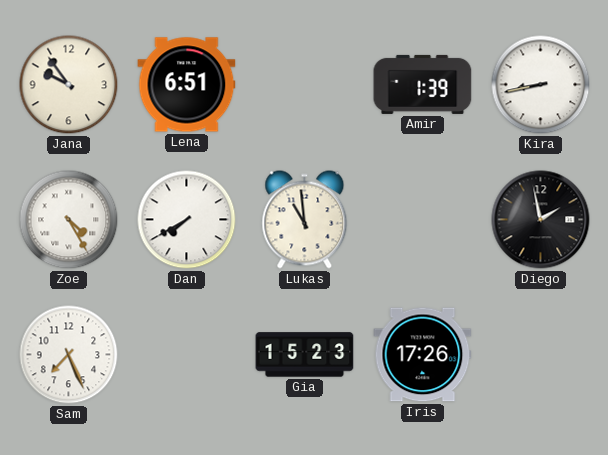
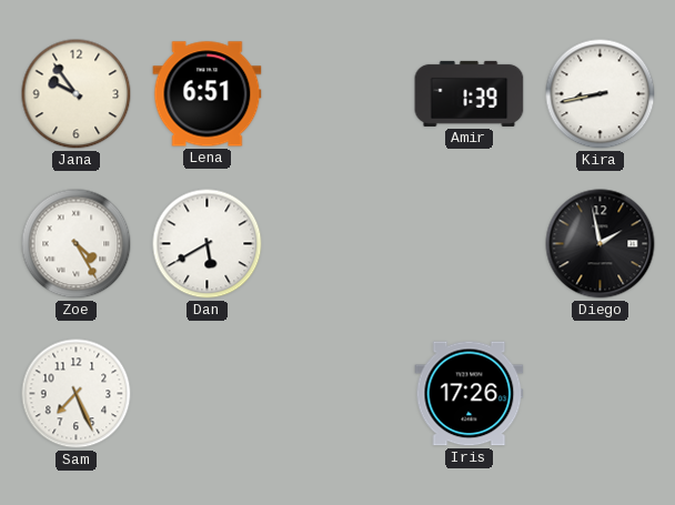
Dan: 7:40 -> 5:40
Lukas: 10:59 -> none
Gia: 15:23 -> none
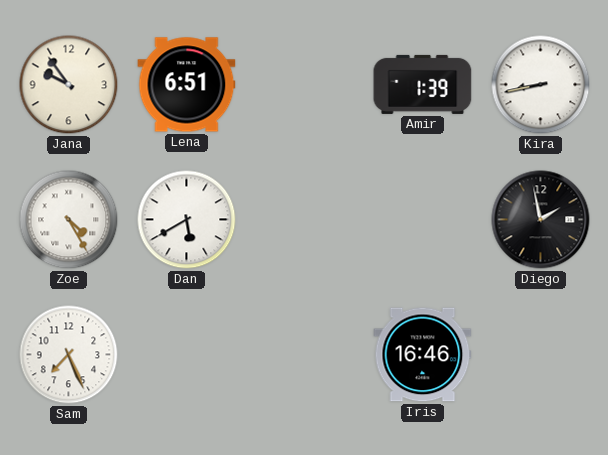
Iris: 17:26 -> 16:46
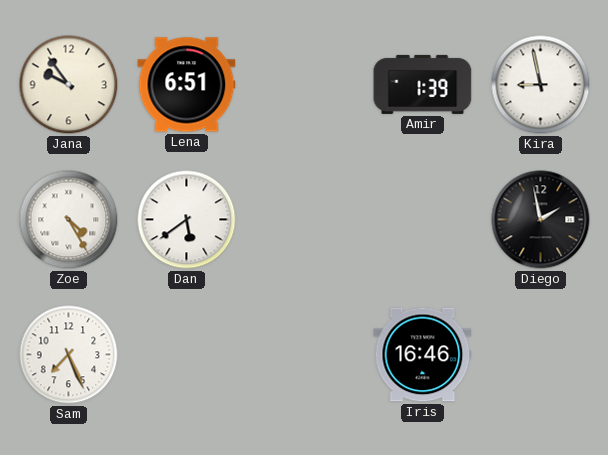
Kira: 8:43 -> 8:58
Dan: 5:40 -> 5:39
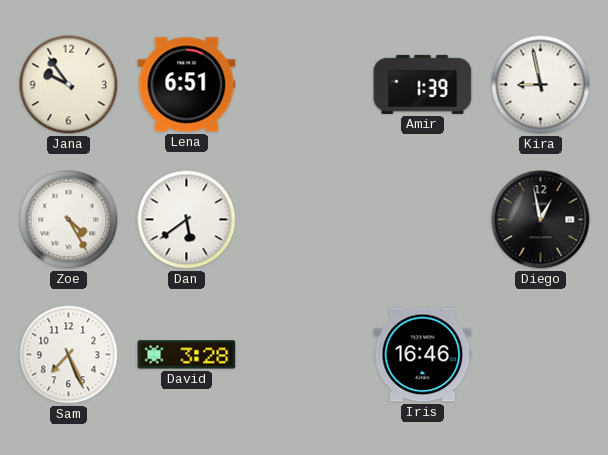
Diego: 1:58 -> 12:58
David: none -> 3:28
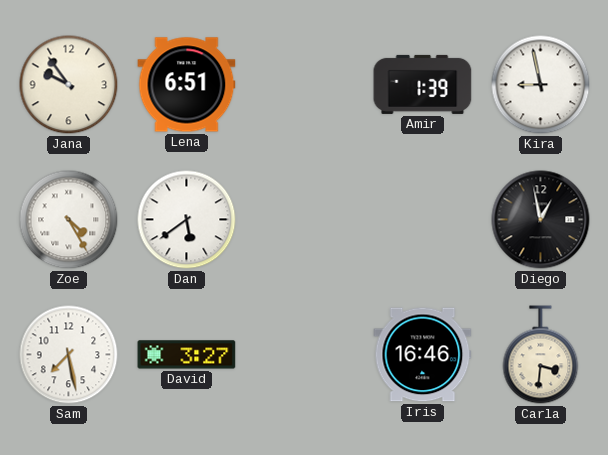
Sam: 7:26 -> 7:28
David: 3:28 -> 3:27
Carla: none -> 3:31
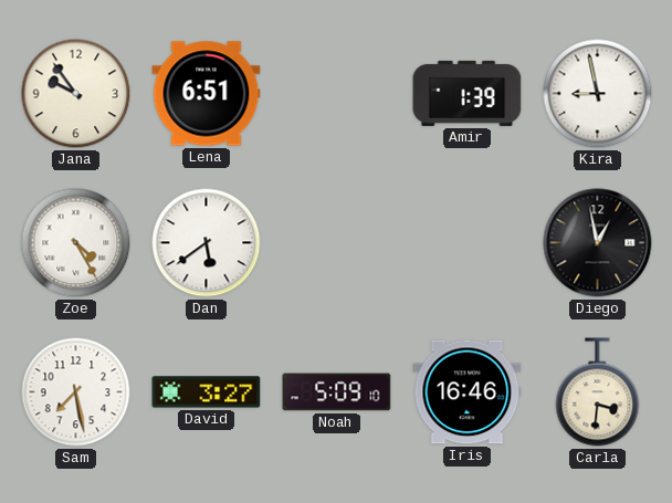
Noah: none -> 5:09
